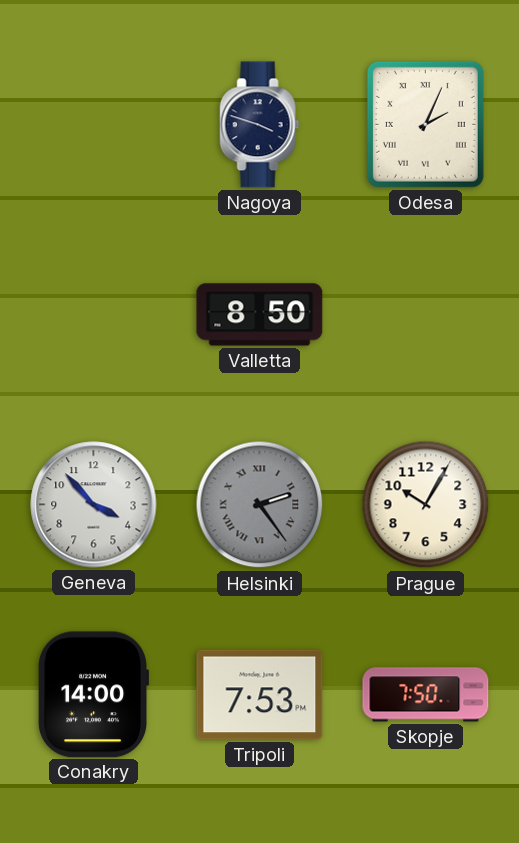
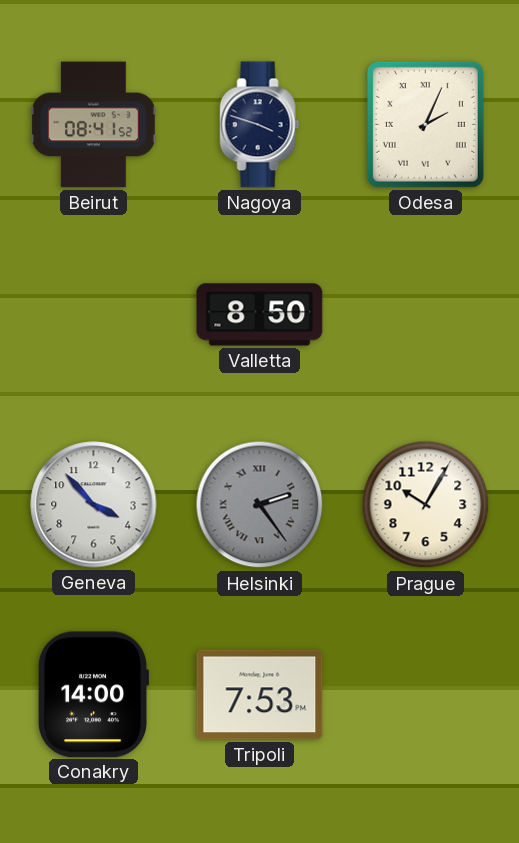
Beirut: none -> 08:41
Skopje: 7:50 -> none
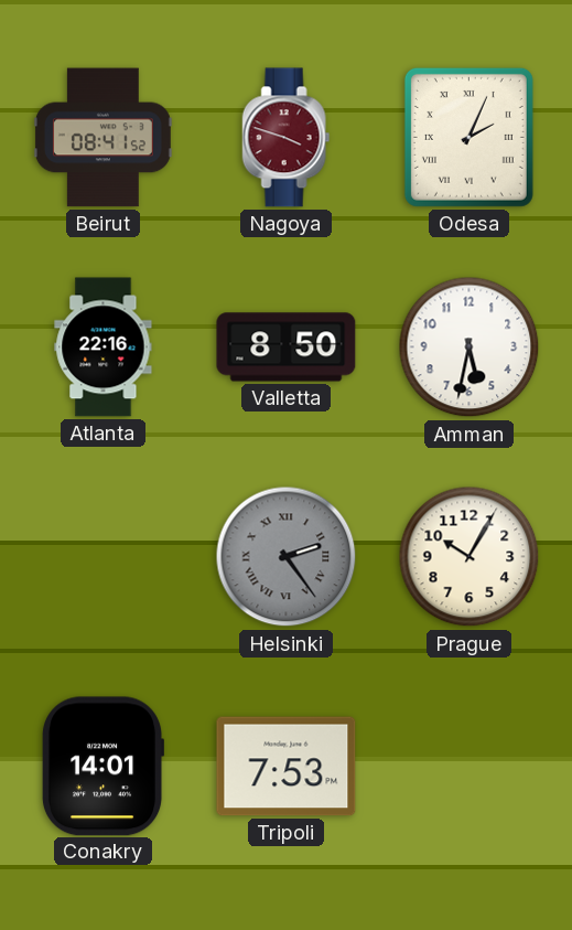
Nagoya dial: navy -> burgundy
Atlanta: none -> 22:16
Amman: none -> 5:32
Geneva: 3:53 -> none
Conakry: 14:00 -> 14:01
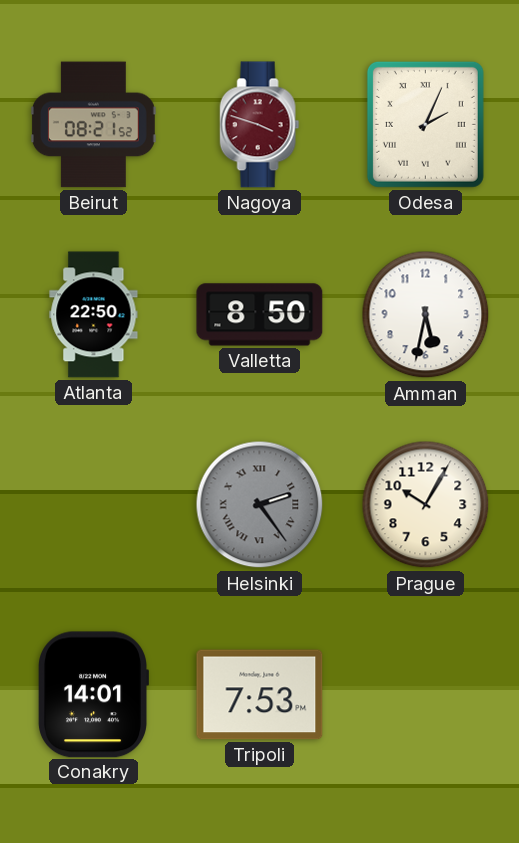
Beirut: 08:41 -> 08:21
Atlanta: 22:16 -> 22:50
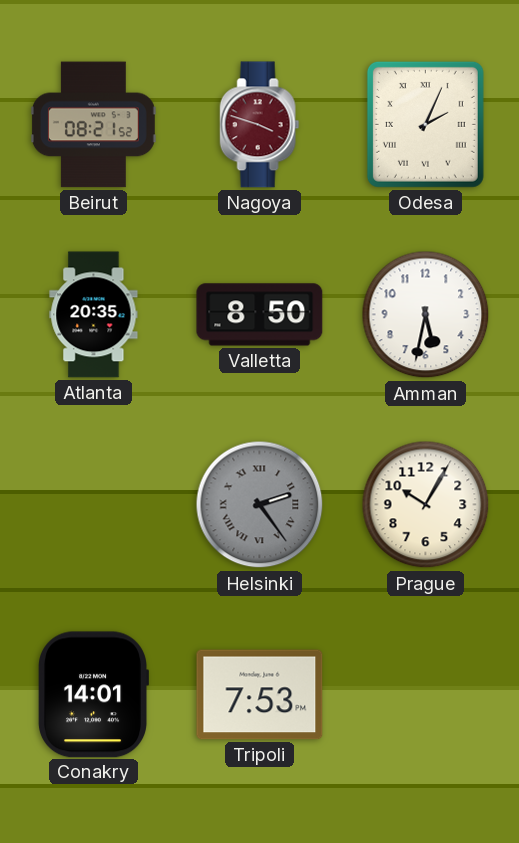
Atlanta: 22:50 -> 20:35
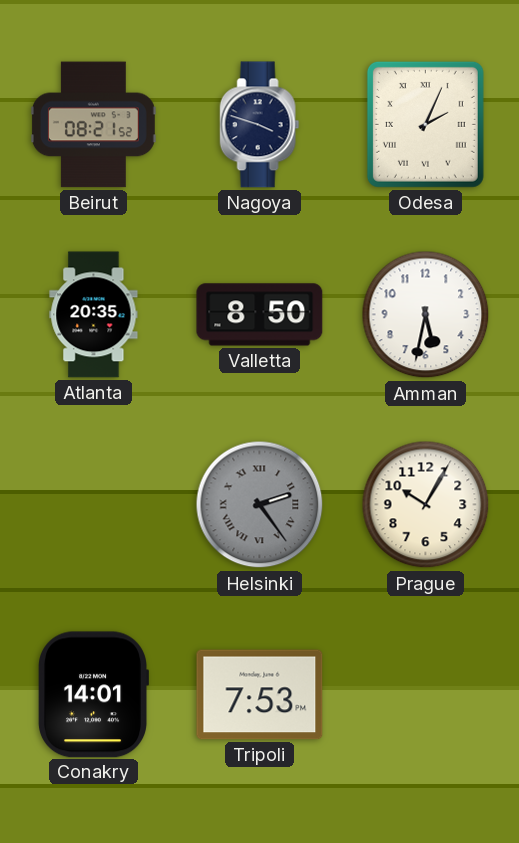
Nagoya dial: burgundy -> navy
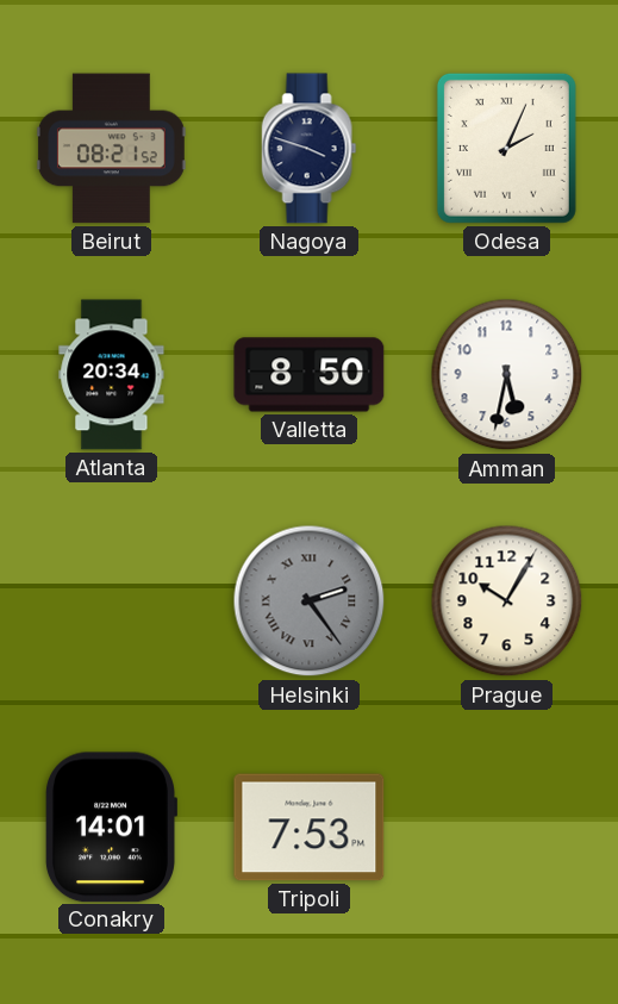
Atlanta: 20:35 -> 20:34
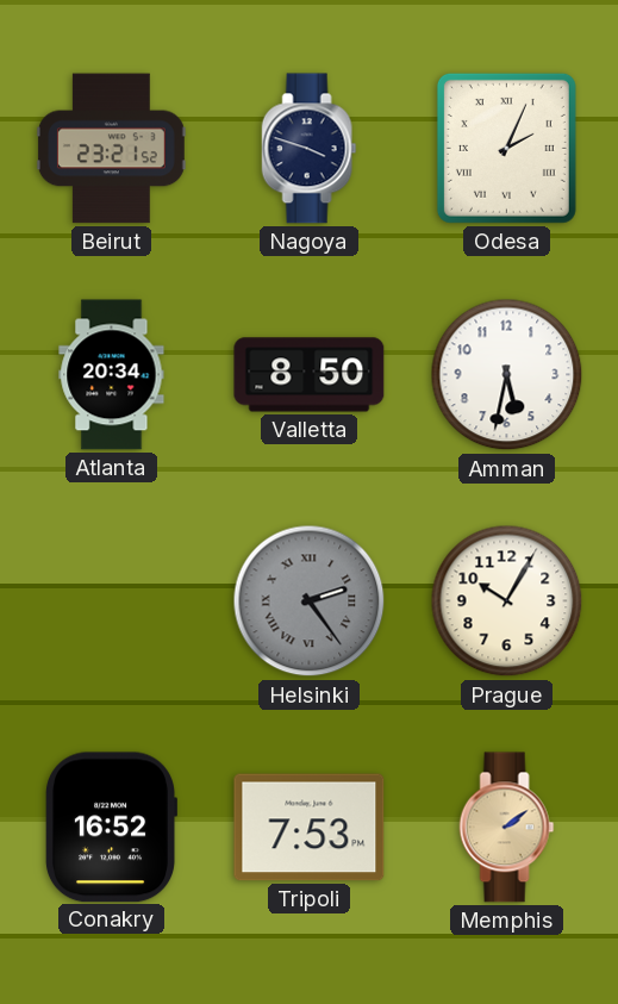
Beirut: 08:21 -> 23:21
Conakry: 14:01 -> 16:52
Memphis: none -> 2:09
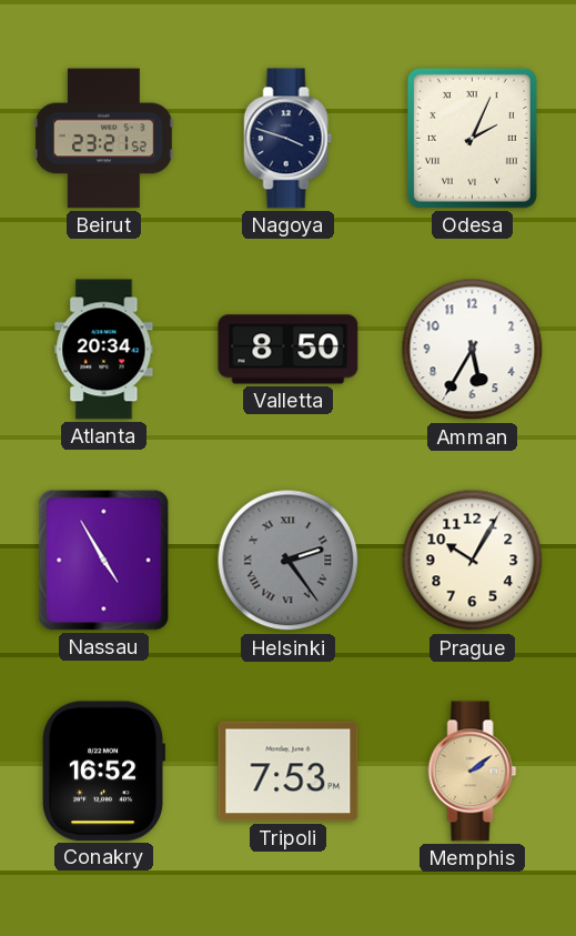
Amman: 5:32 -> 5:35
Nassau: none -> 4:55
